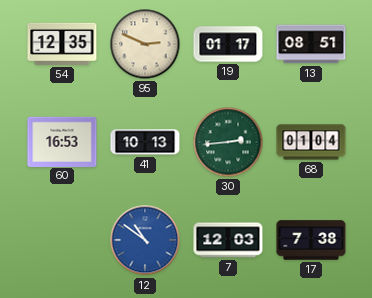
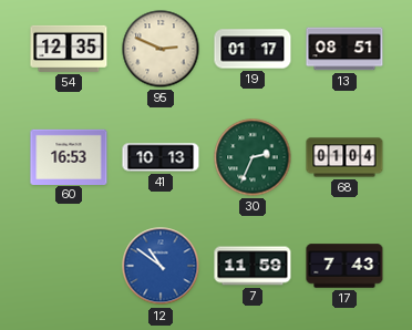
30: 2:44 -> 2:34
7: 12:03 -> 11:59
17: 7:38 -> 7:43
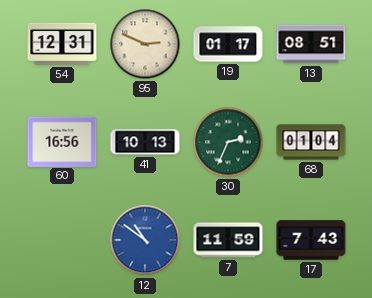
54: 12:35 -> 12:31
60: 16:53 -> 16:56
